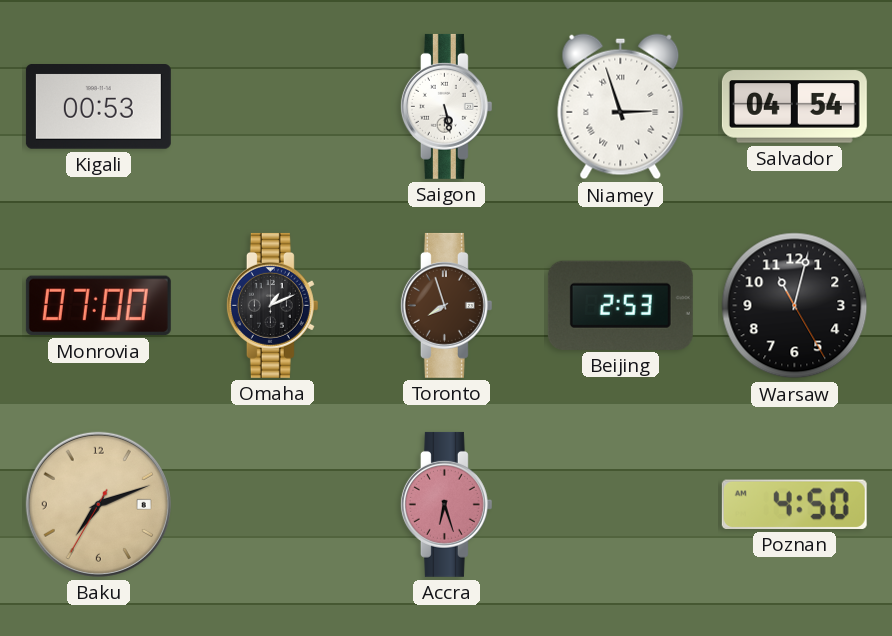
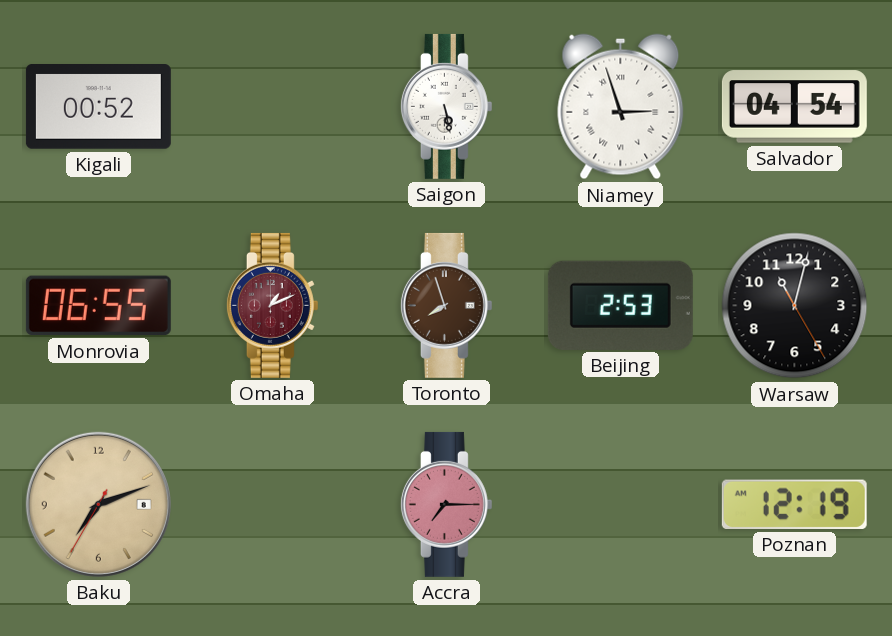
Kigali: 00:53 -> 00:52
Monrovia: 07:00 -> 06:55
Omaha dial: black -> burgundy
Accra: 6:27 -> 7:15
Poznan: 4:50 -> 12:19
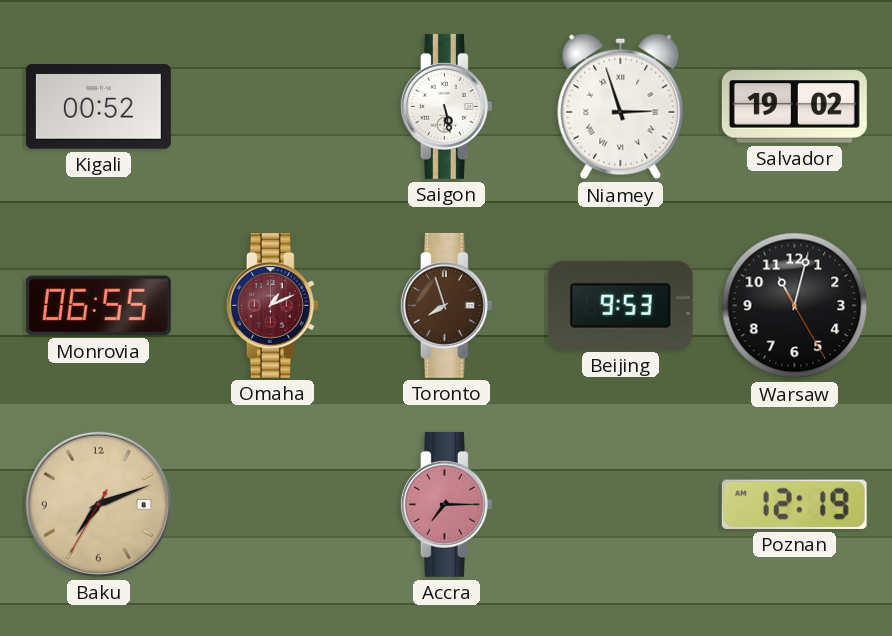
Salvador: 04:54 -> 19:02
Beijing: 2:53 -> 9:53
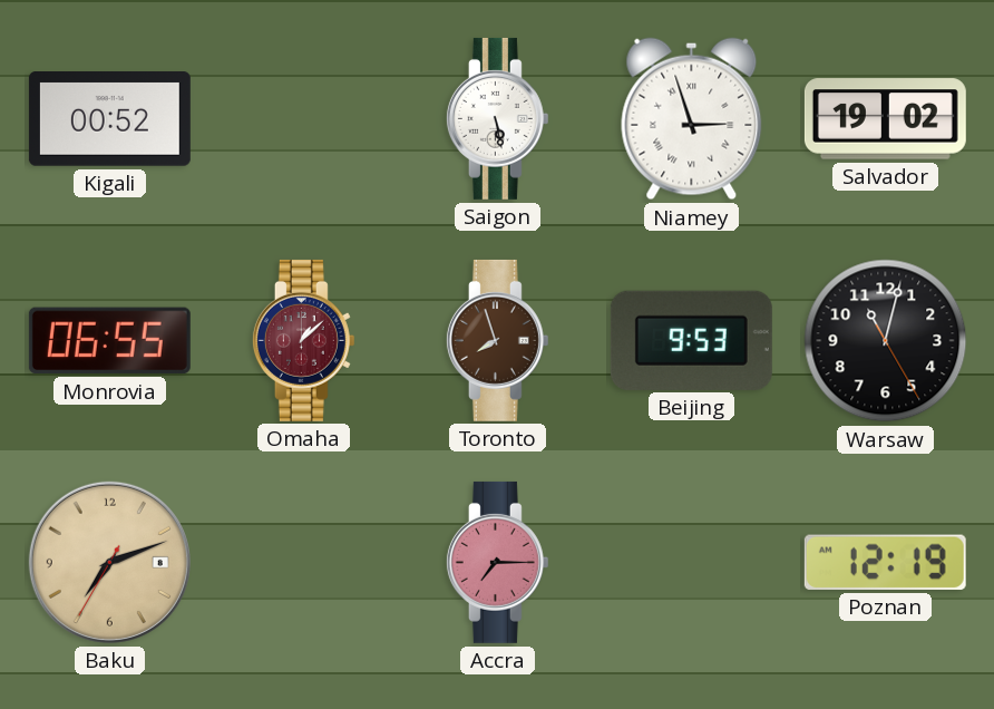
Omaha: 1:11 -> 1:08
